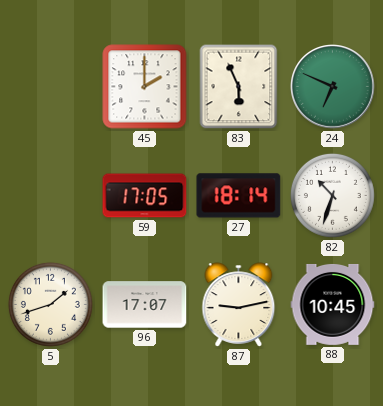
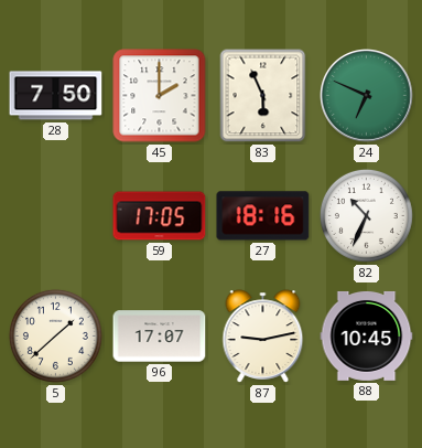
28: none -> 7:50
27: 18:14 -> 18:16
82: 10:33 -> 10:34
5: 1:42 -> 1:38
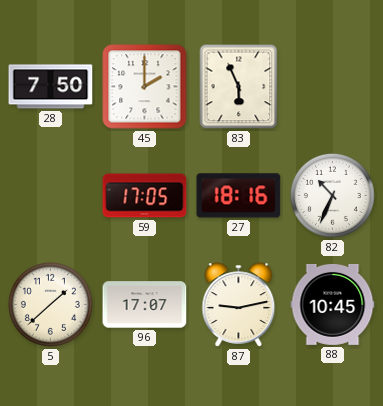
24: 6:49 -> none
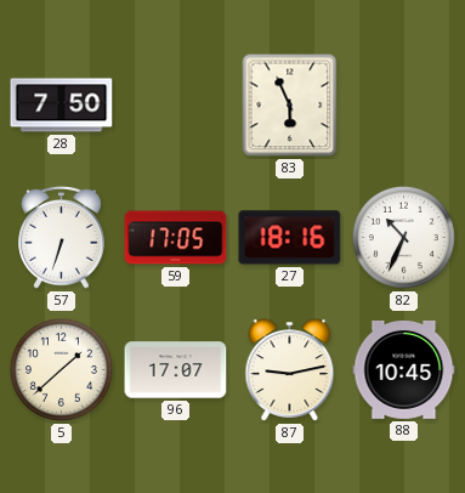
45: 2:00 -> none
57: none -> 6:33
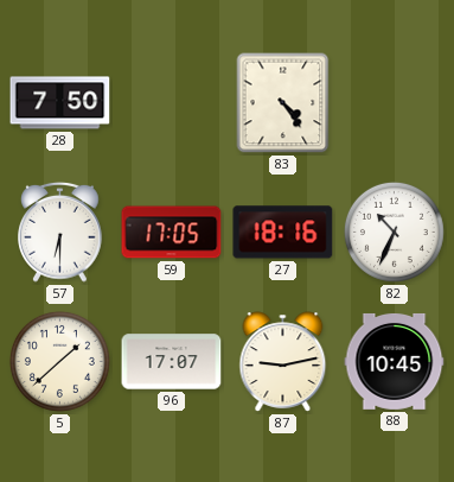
83: 5:56 -> 4:24
57: 6:33 -> 6:30
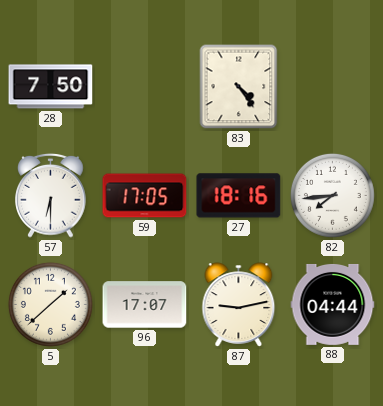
82: 10:34 -> 7:44
88: 10:45 -> 04:44
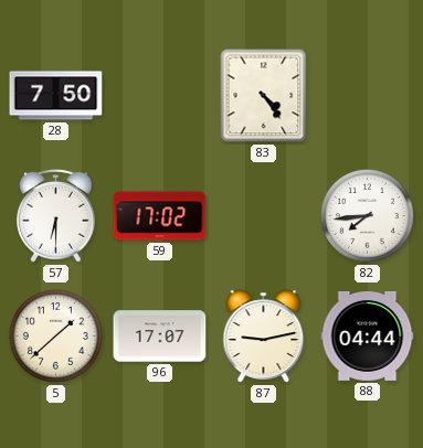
59: 17:05 -> 17:02
27: 18:16 -> none
